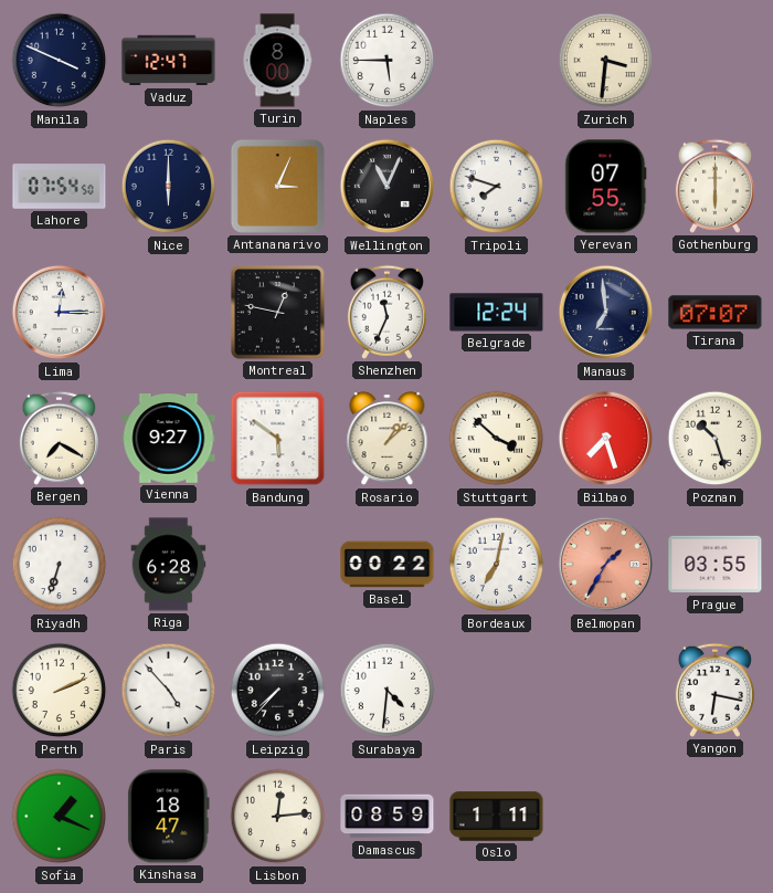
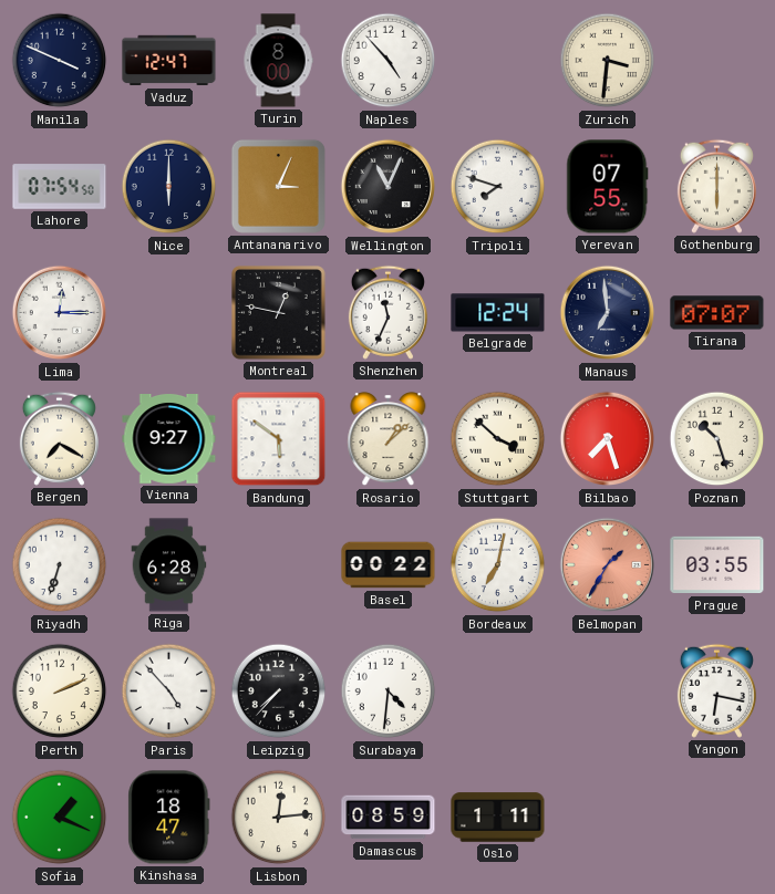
Naples: 5:45 -> 4:53
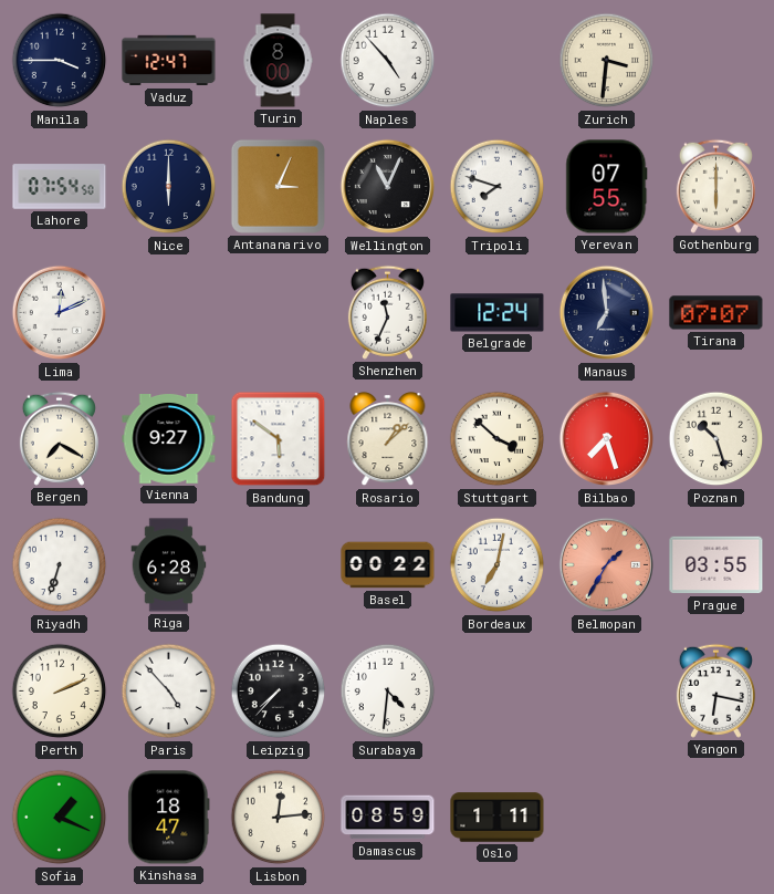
Manila: 3:49 -> 3:45
Lima: 12:15 -> 12:11
Montreal: 12:47 -> none
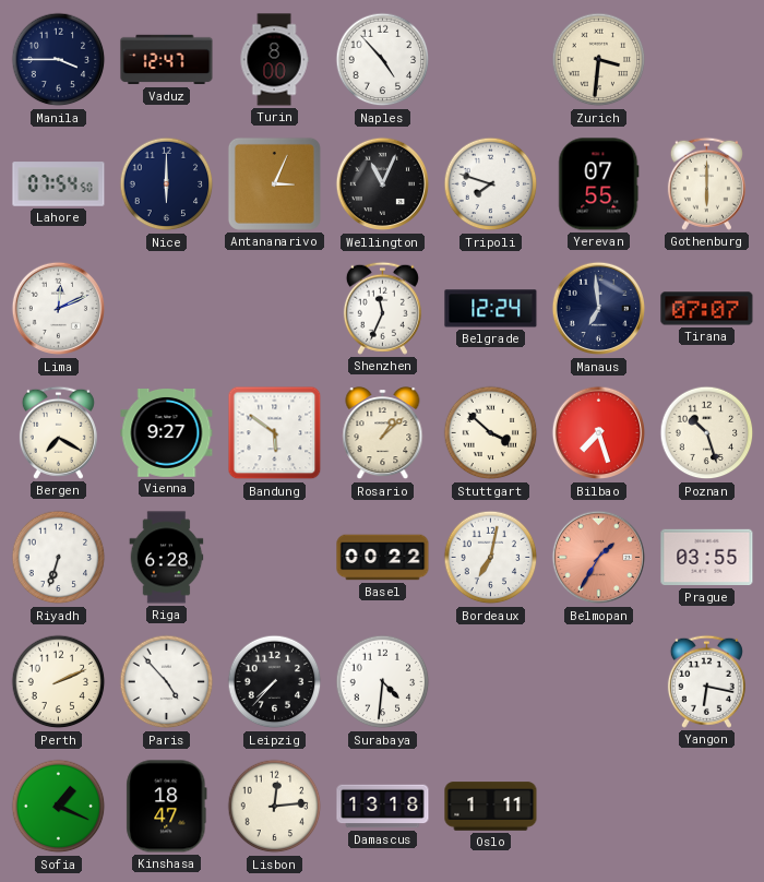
Damascus: 08:59 -> 13:18
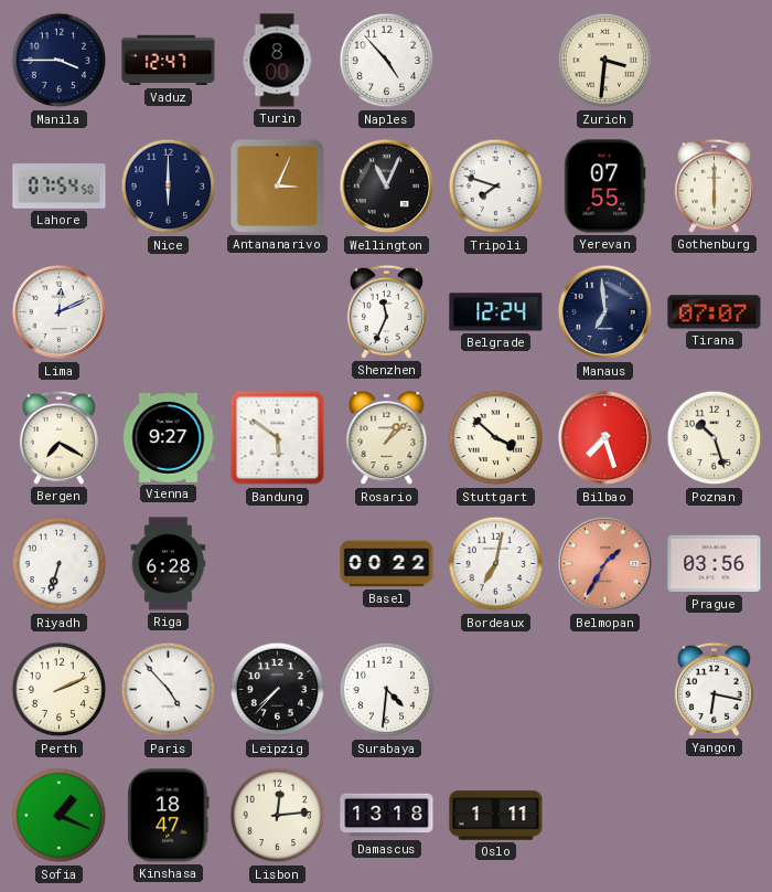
Prague: 03:55 -> 03:56
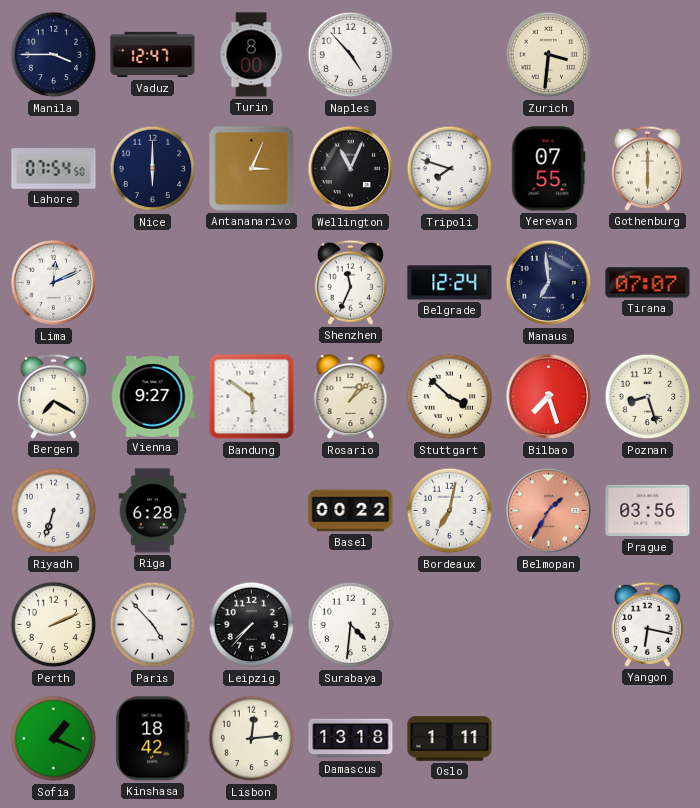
Poznan: 10:27 -> 8:27
Kinshasa: 18:47 -> 18:42
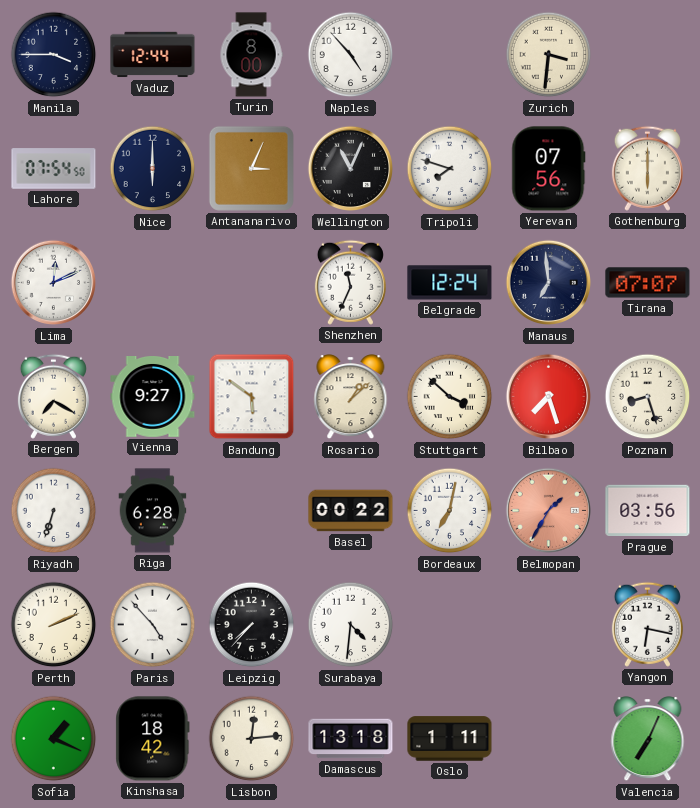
Vaduz: 12:47 -> 12:44
Yerevan: 07:55 -> 07:56
Valencia: none -> 7:04
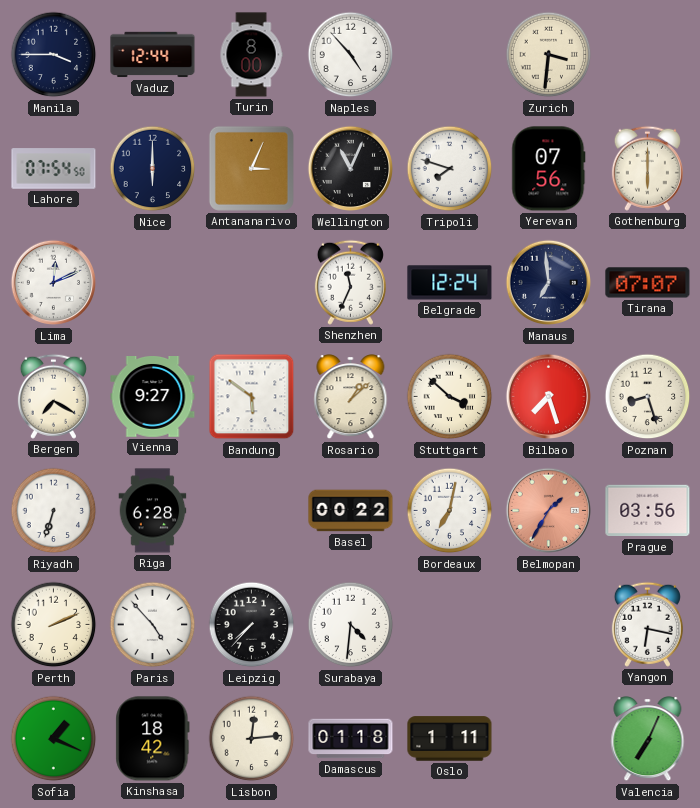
Damascus: 13:18 -> 01:18
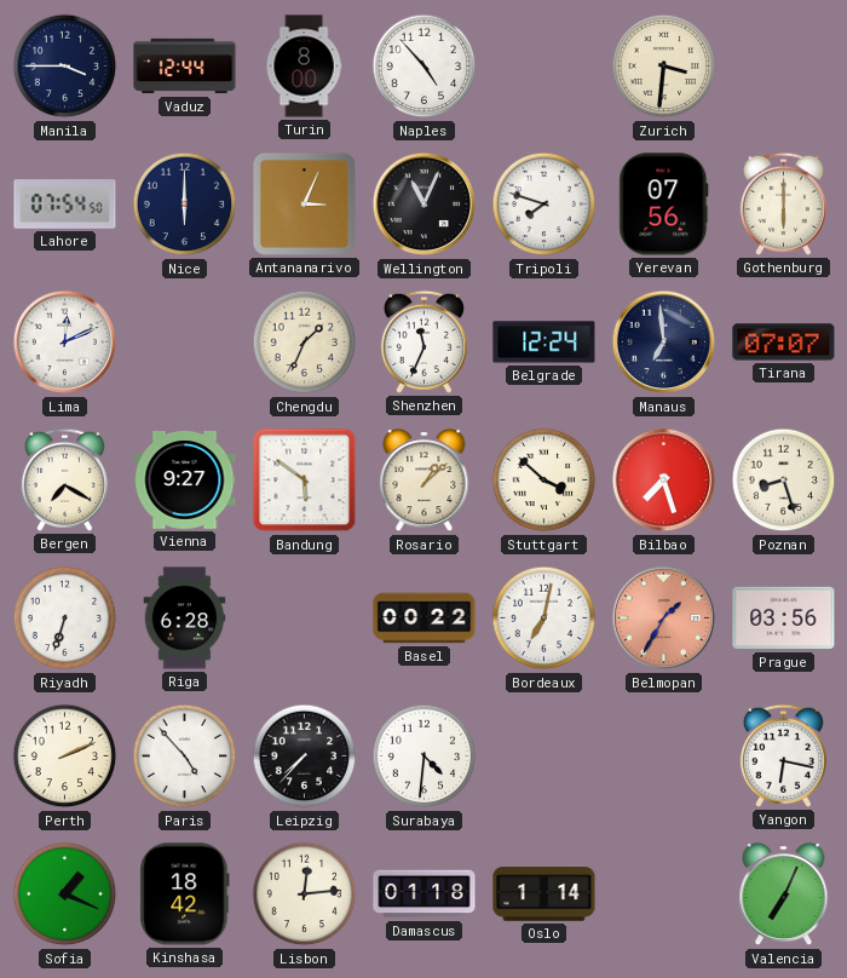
Chengdu: none -> 1:34
Oslo: 1:11 -> 1:14
